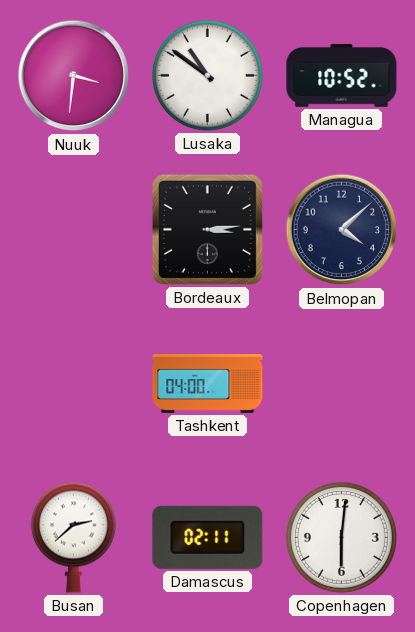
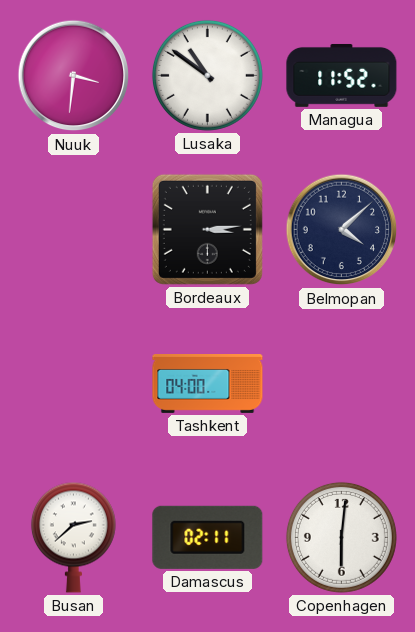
Managua: 10:52 -> 11:52
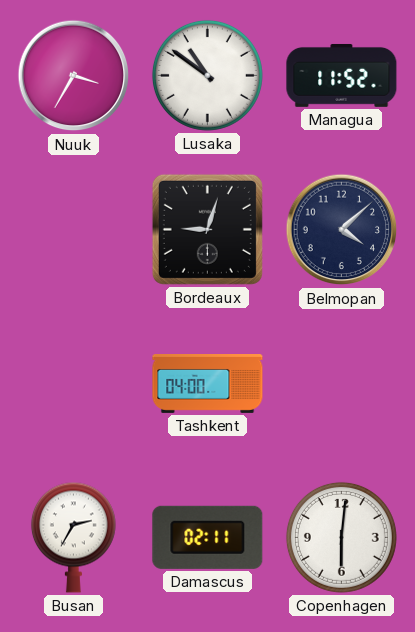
Nuuk: 3:31 -> 3:35
Bordeaux: 3:14 -> 9:03
Busan: 2:38 -> 2:35
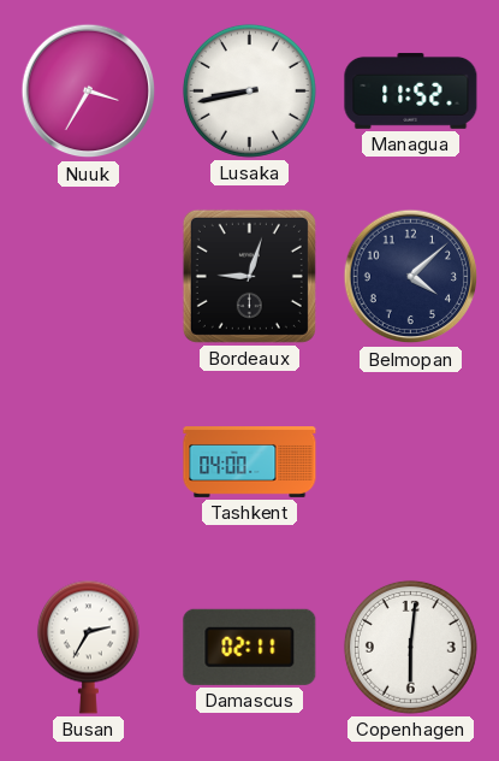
Lusaka: 10:51 -> 8:43
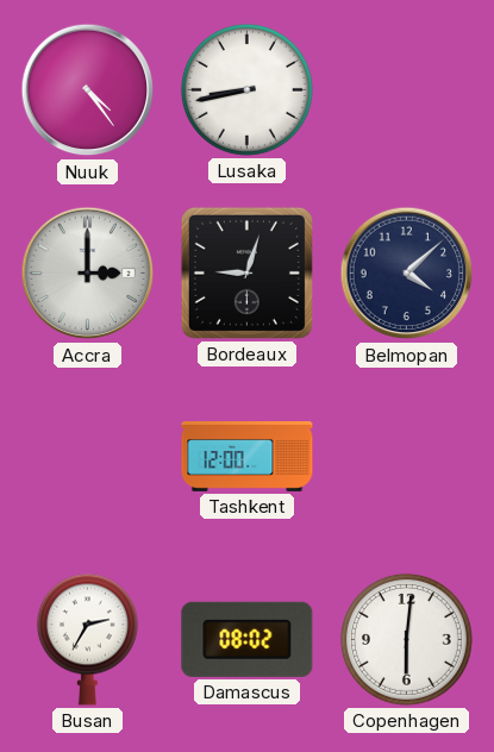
Nuuk: 3:35 -> 4:24
Managua: 11:52 -> none
Accra: none -> 3:00
Tashkent: 04:00 -> 12:00
Damascus: 02:11 -> 08:02
